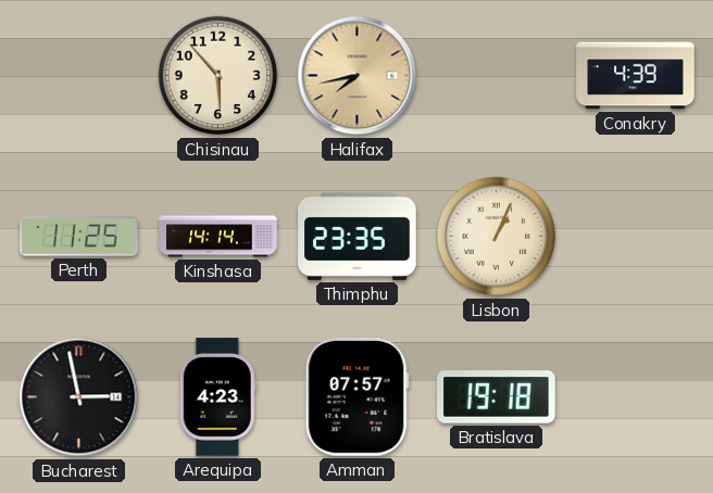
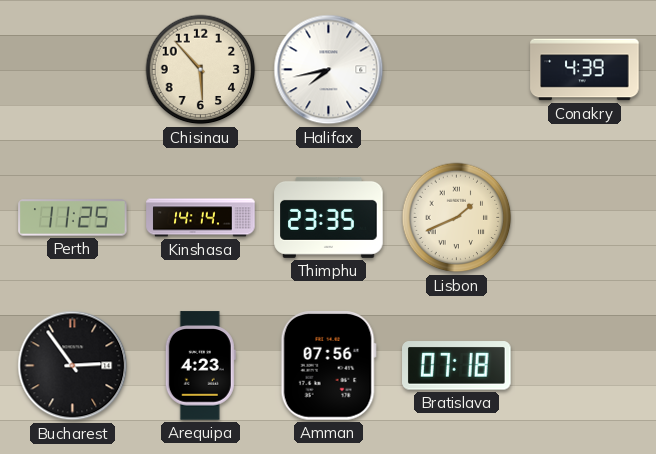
Halifax dial: champagne -> white
Lisbon: 1:04 -> 1:41
Bucharest: 2:58 -> 2:54
Amman: 07:57 -> 07:56
Bratislava: 19:18 -> 07:18
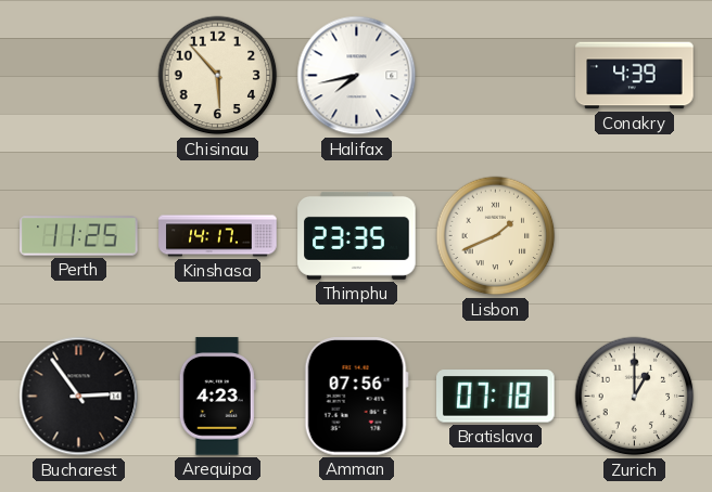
Kinshasa: 14:14 -> 14:17
Zurich: none -> 1:00
